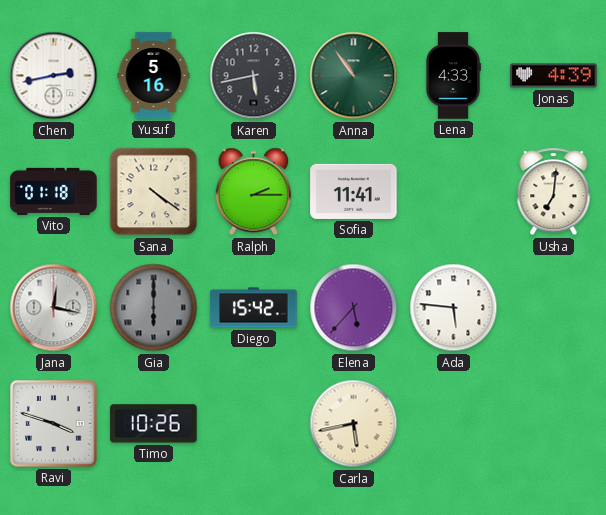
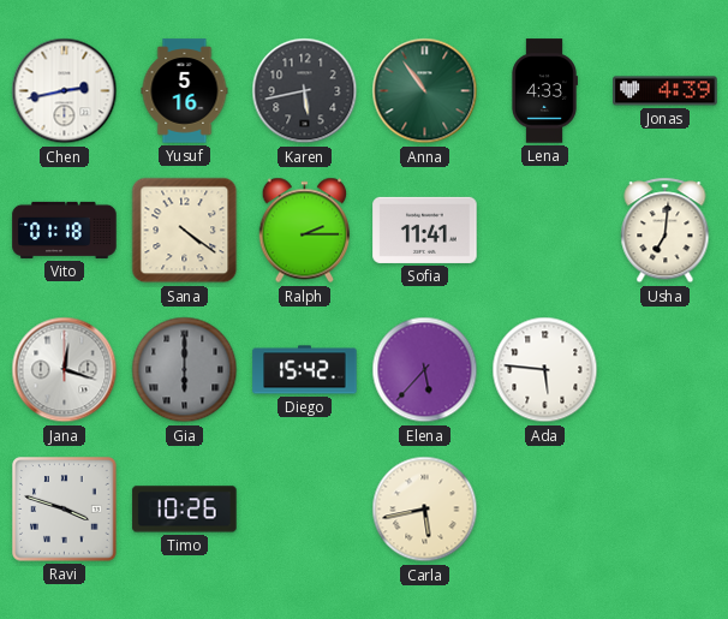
Jana: 12:17 -> 12:18
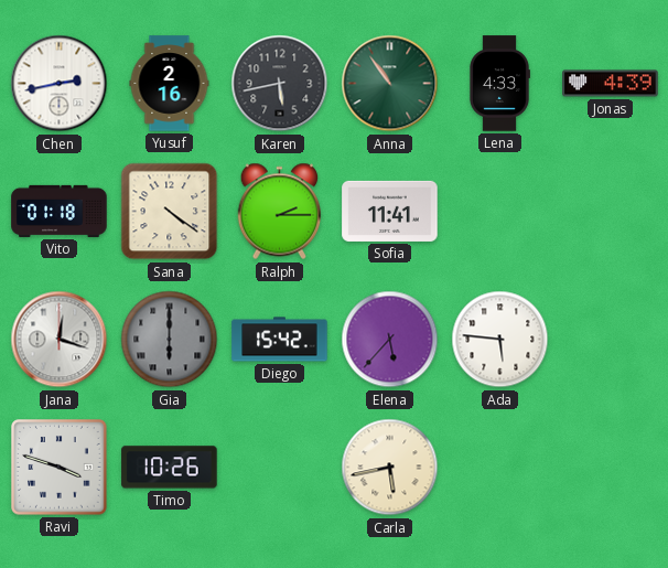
Yusuf: 5:16 -> 2:16
Usha: 7:01 -> none
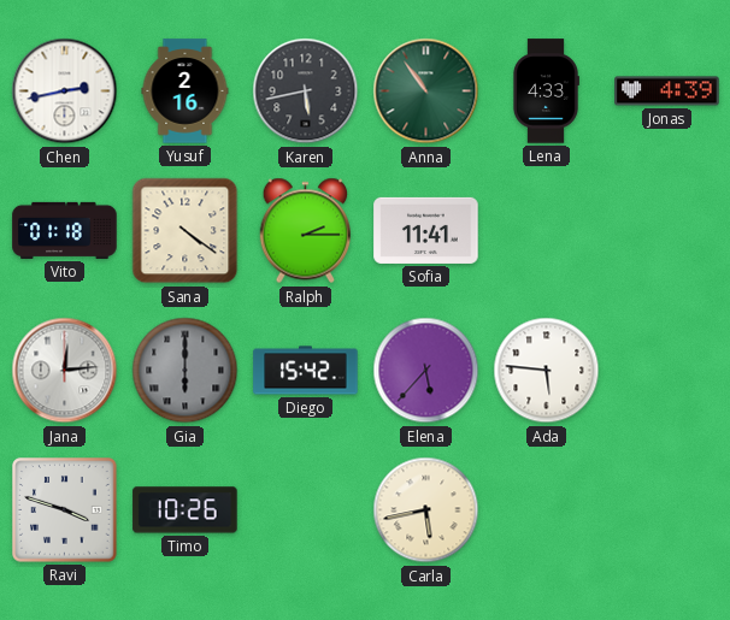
Jana: 12:18 -> 12:14
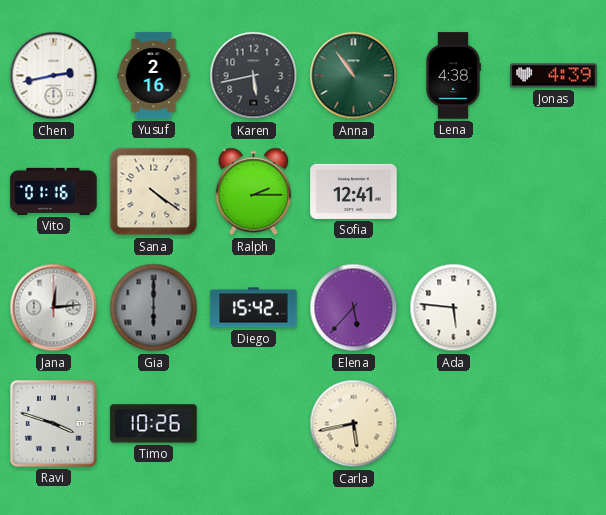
Lena: 4:33 -> 4:38
Vito: 01:18 -> 01:16
Sofia: 11:41 -> 12:41
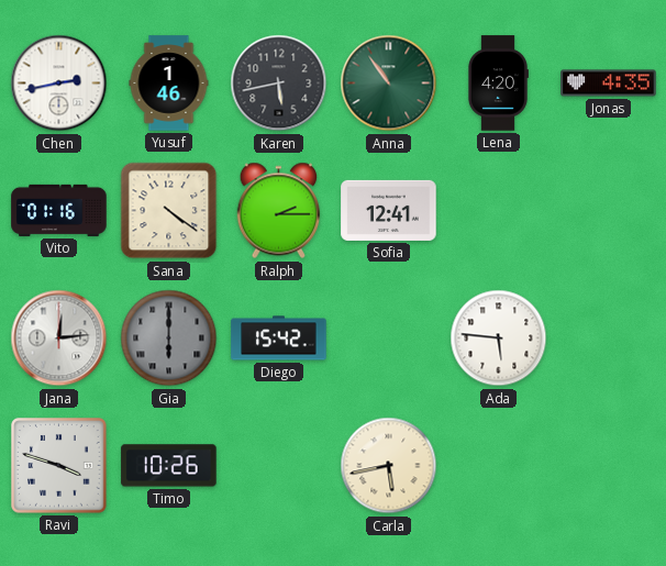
Yusuf: 2:16 -> 1:46
Lena: 4:38 -> 4:20
Jonas: 4:39 -> 4:35
Elena: 5:37 -> none
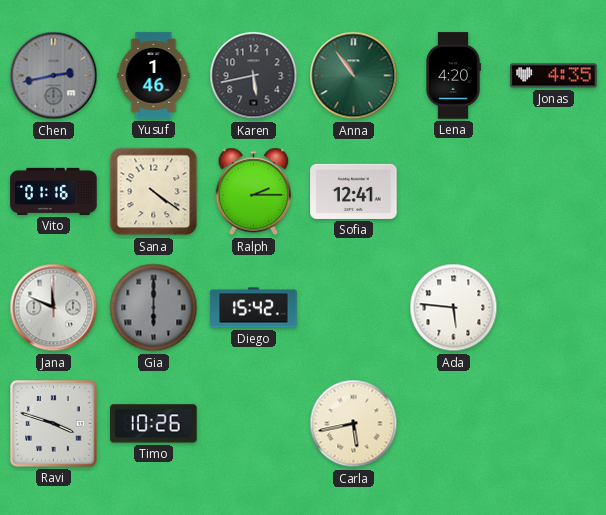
Chen dial: white -> grey
Jana: 12:14 -> 11:49
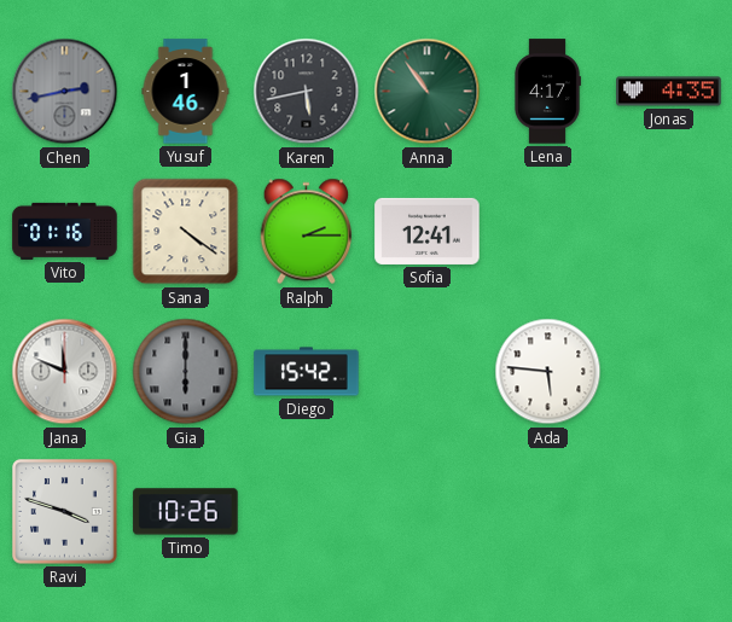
Lena: 4:20 -> 4:17
Carla: 5:43 -> none
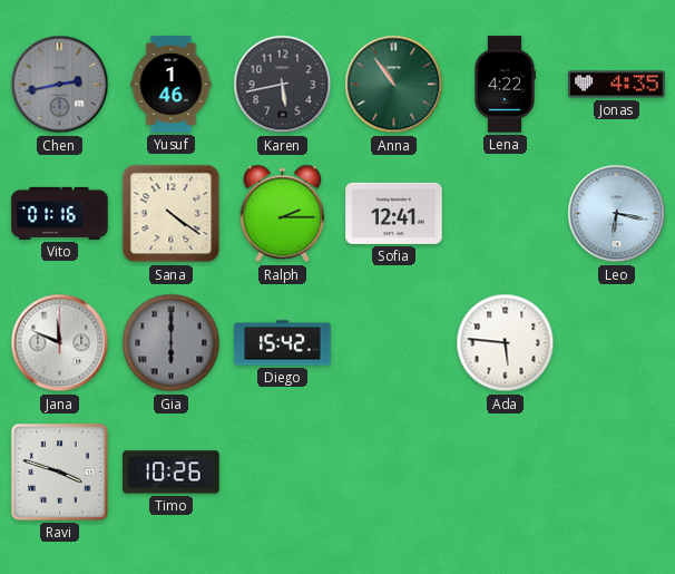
Lena: 4:17 -> 4:22
Leo: none -> 6:17
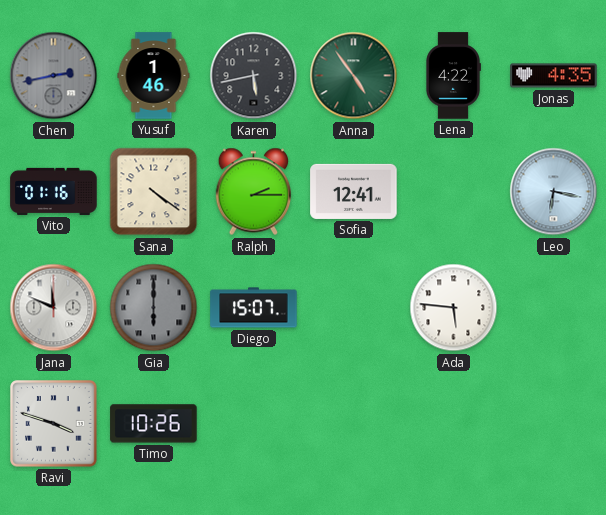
Anna: 10:54 -> 4:54
Diego: 15:42 -> 15:07
